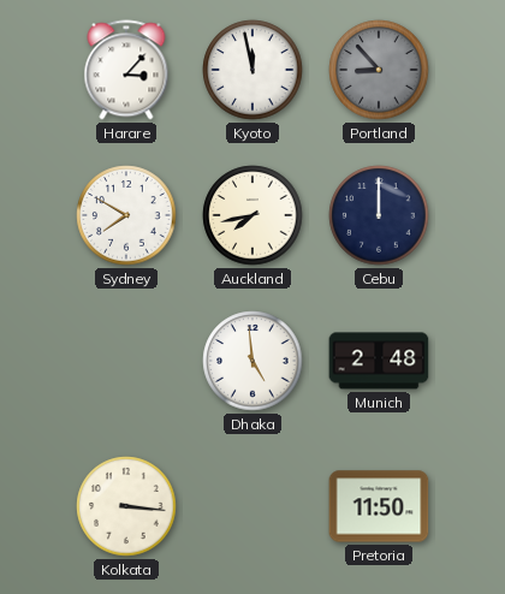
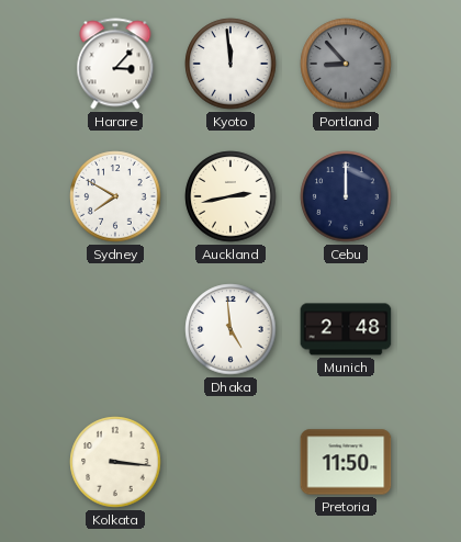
Kyoto: 11:58 -> 11:59
Auckland: 7:43 -> 2:43
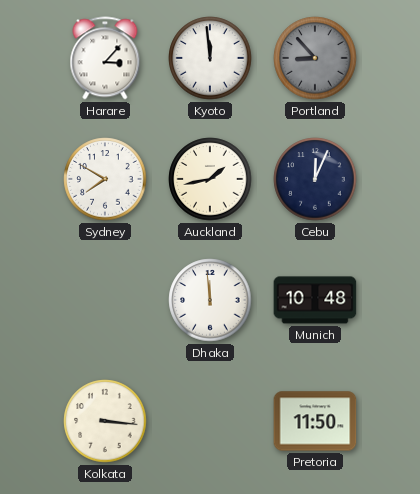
Auckland: 2:43 -> 1:43
Cebu: 12:00 -> 12:04
Dhaka: 4:59 -> 11:59
Munich: 2:48 -> 10:48
